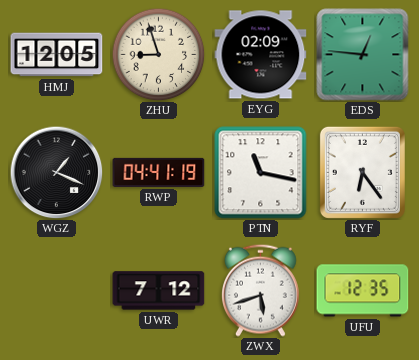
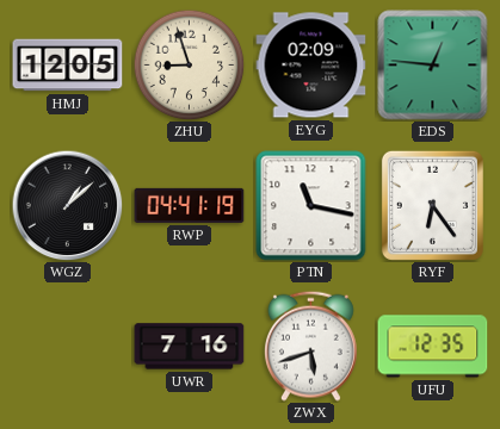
WGZ: 1:19 -> 1:08
UWR: 7:12 -> 7:16
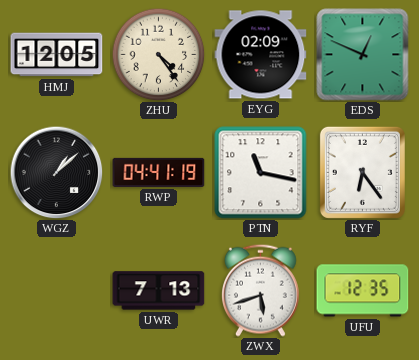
ZHU: 8:57 -> 4:24
EDS: 12:46 -> 12:49
UWR: 7:16 -> 7:13
